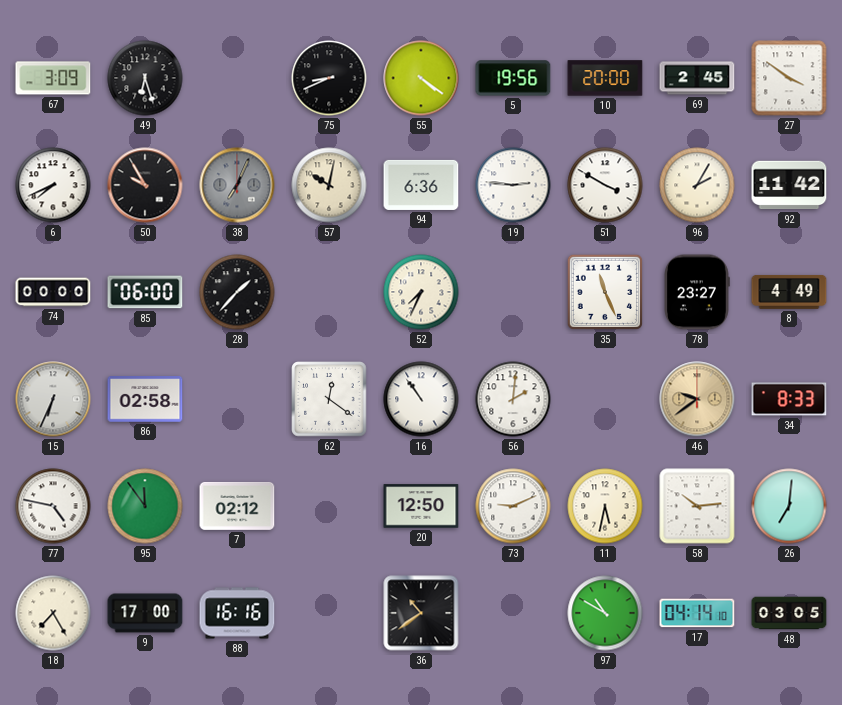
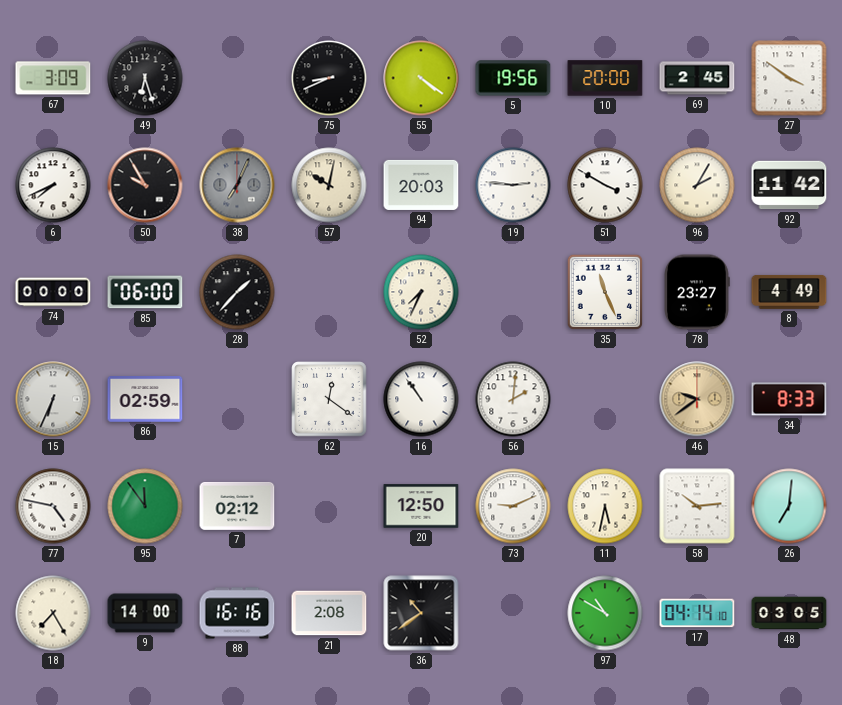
94: 6:36 -> 20:03
86: 02:58 -> 02:59
9: 17:00 -> 14:00
21: none -> 2:08
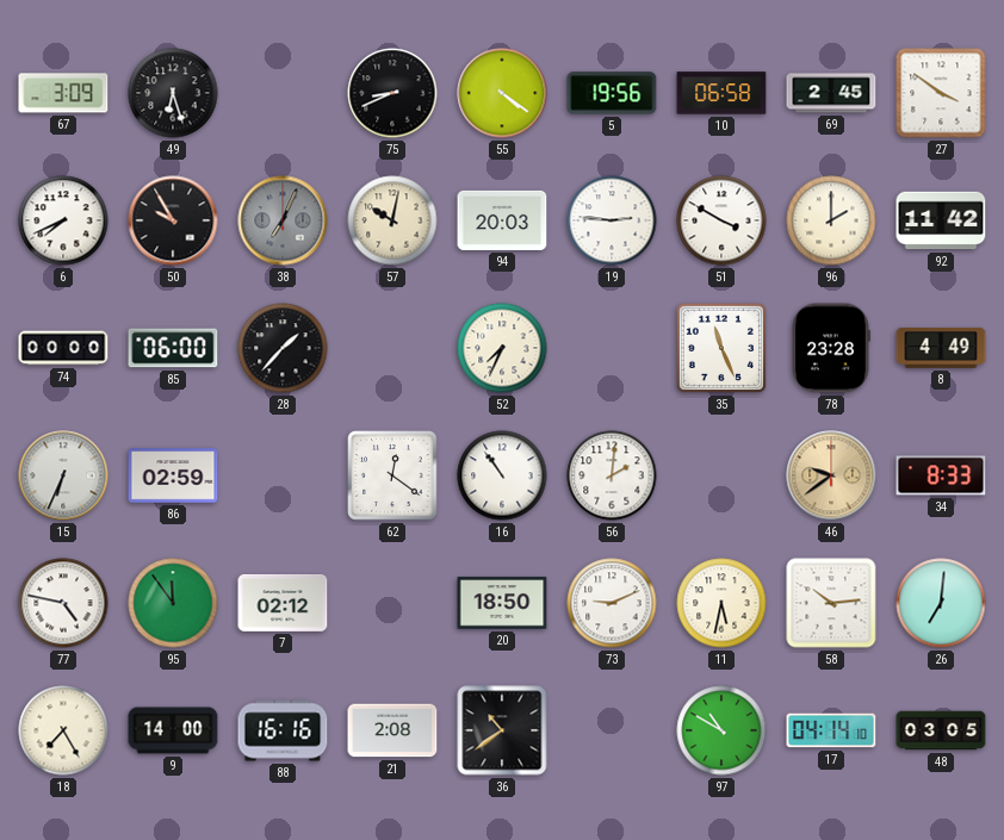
10: 20:00 -> 06:58
96: 2:05 -> 2:00
78: 23:27 -> 23:28
20: 12:50 -> 18:50
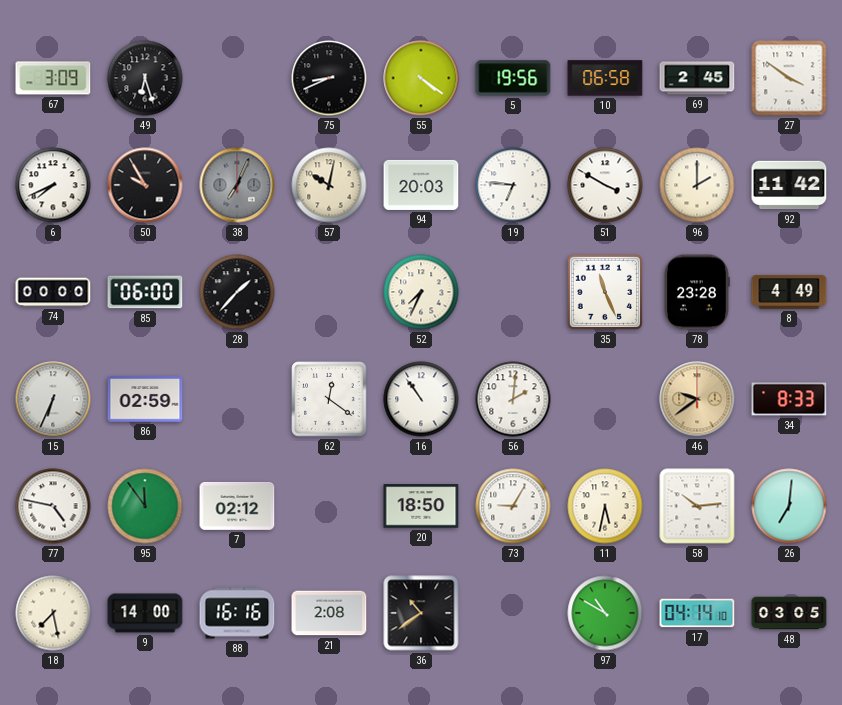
19: 2:46 -> 6:46
73: 9:11 -> 9:05
18: 7:25 -> 7:28
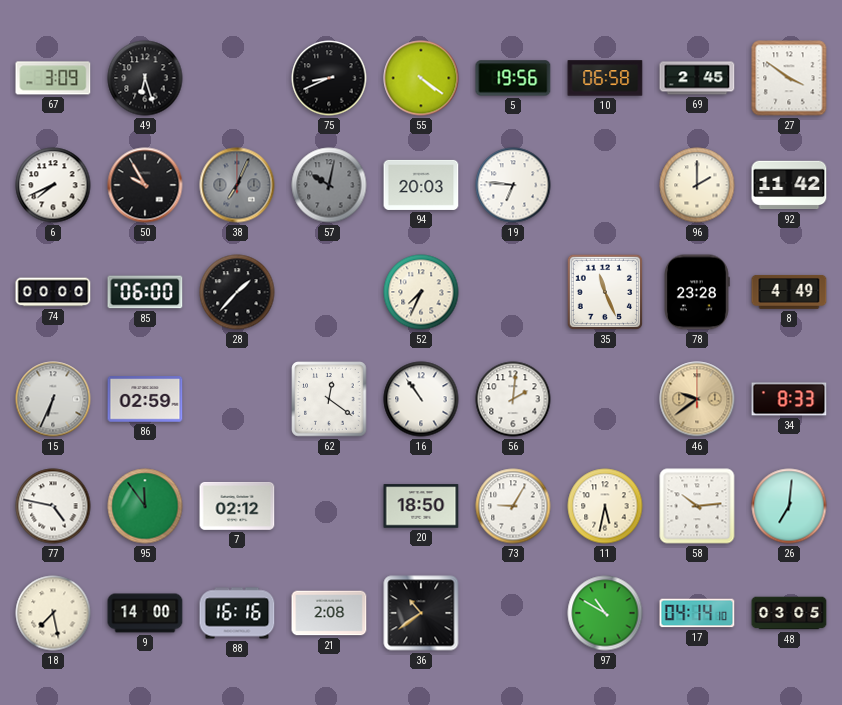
57 dial: cream -> grey
51: 3:50 -> none
